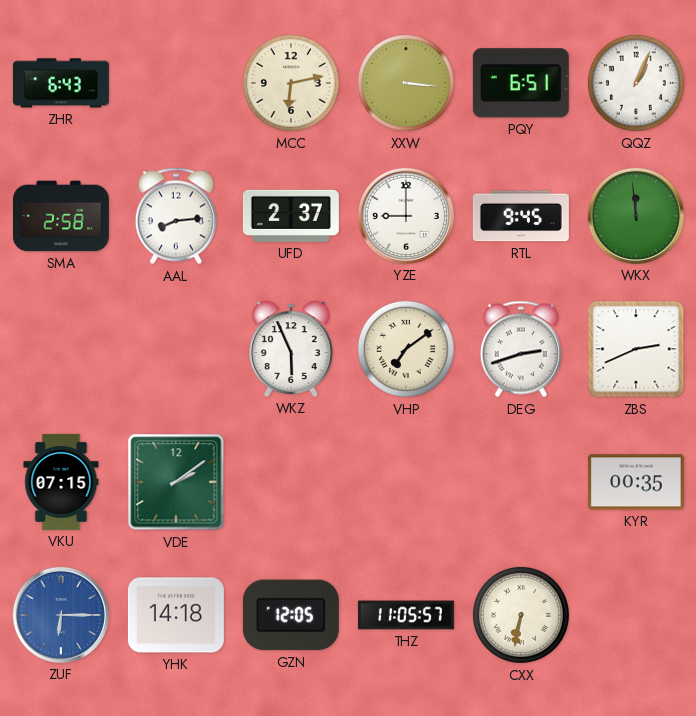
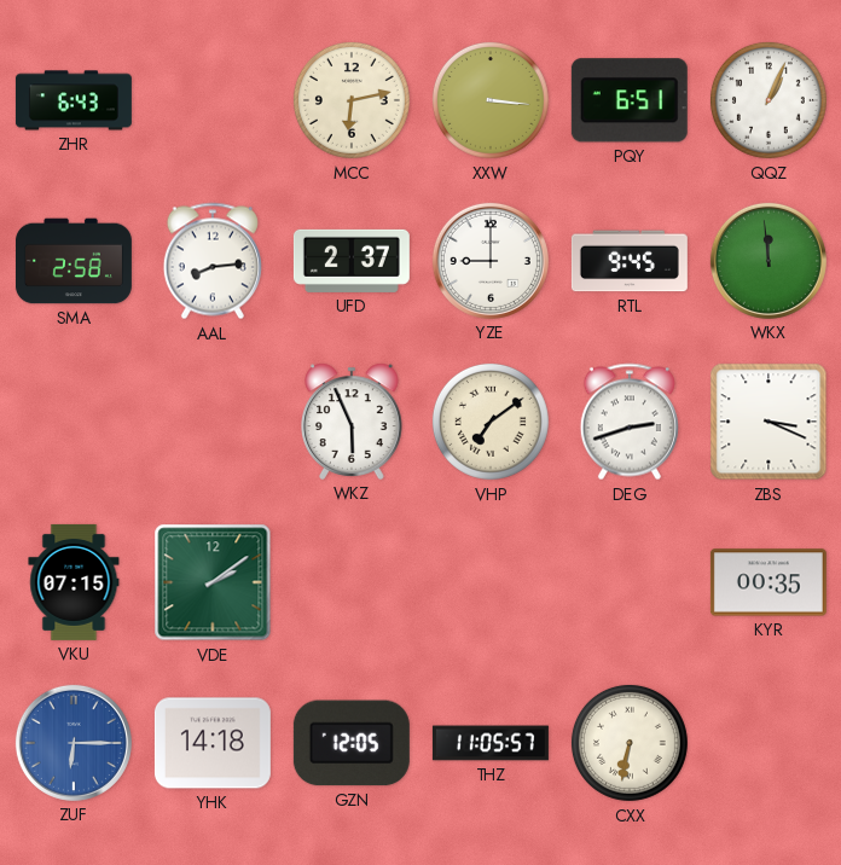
ZBS: 2:41 -> 3:19
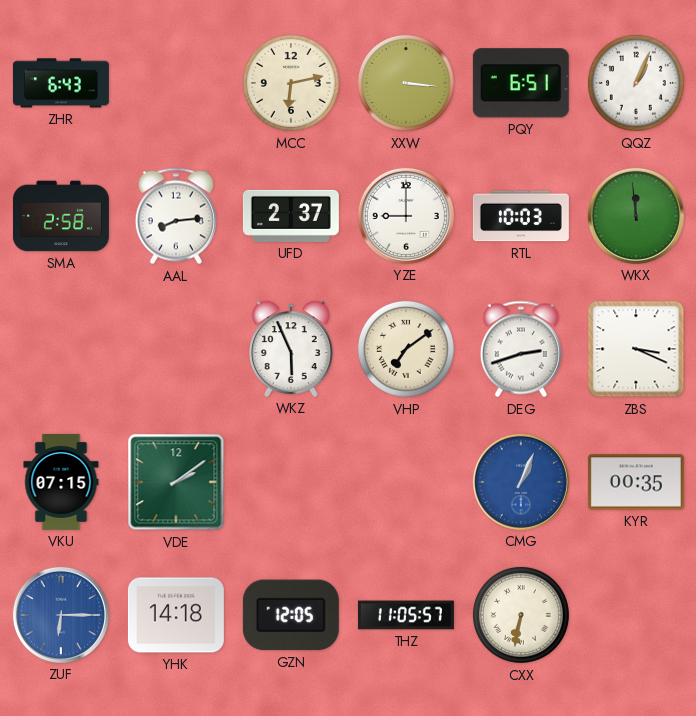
RTL: 9:45 -> 10:03
CMG: none -> 1:04
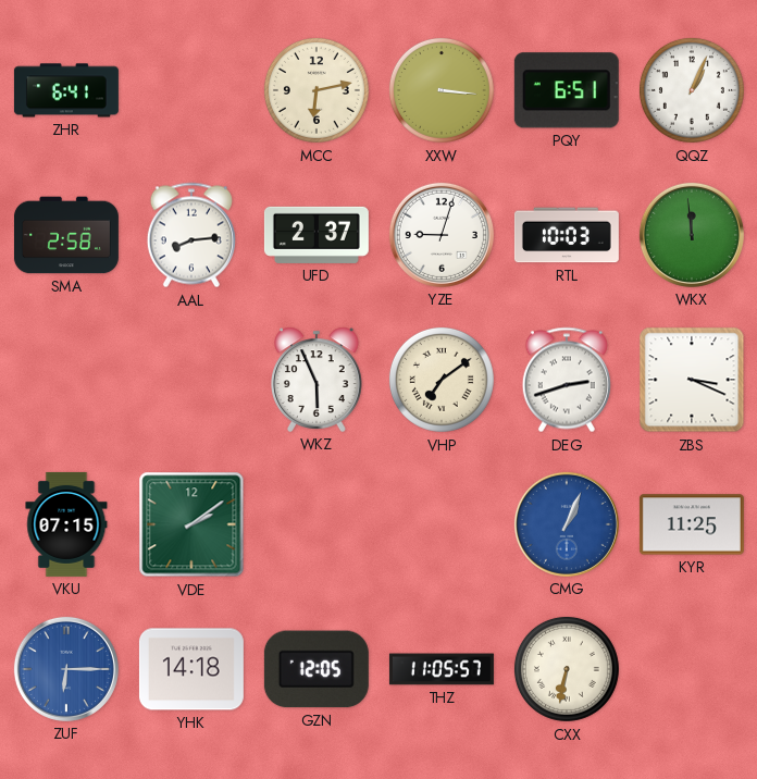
ZHR: 6:43 -> 6:41
YZE: 9:00 -> 9:03
KYR: 00:35 -> 11:25
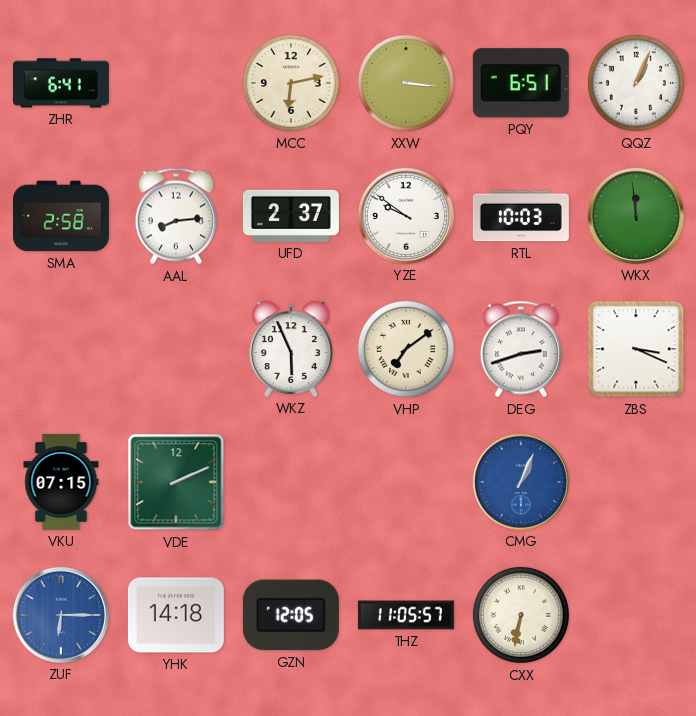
YZE: 9:03 -> 9:51
VDE: 2:09 -> 2:11
KYR: 11:25 -> none
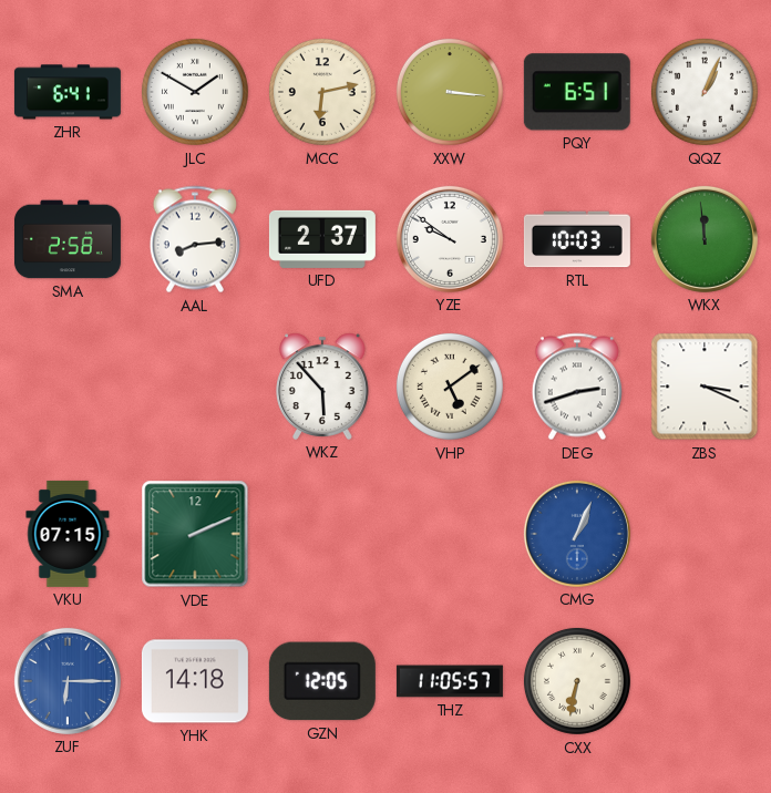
JLC: none -> 1:50
WKZ: 5:56 -> 5:53
VHP: 7:09 -> 5:09
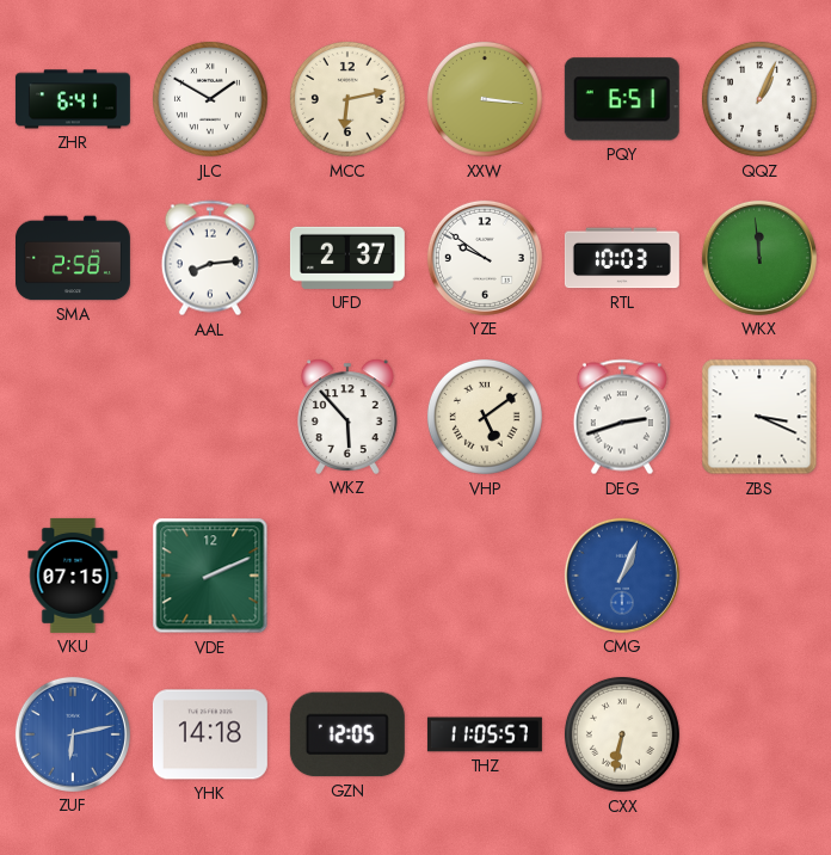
ZUF: 6:15 -> 6:13
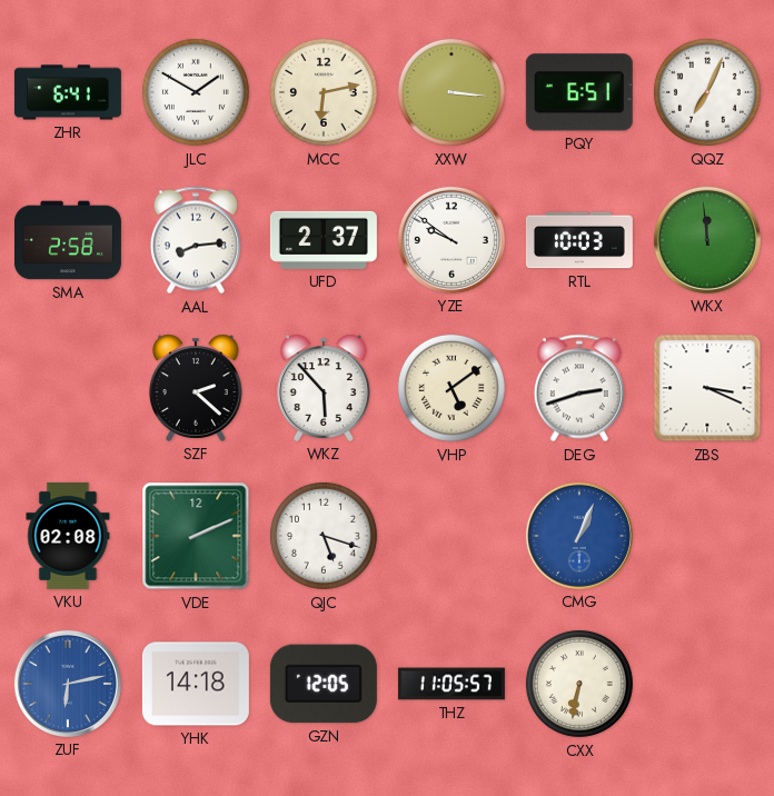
QQZ: 1:04 -> 7:04
SZF: none -> 2:22
VKU: 07:15 -> 02:08
QJC: none -> 5:18
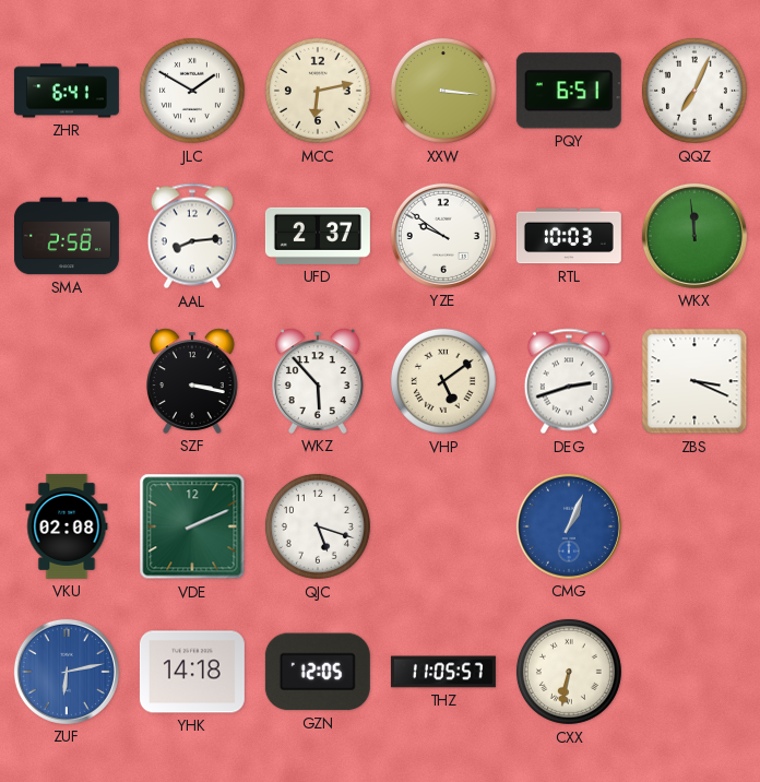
SZF: 2:22 -> 3:17
